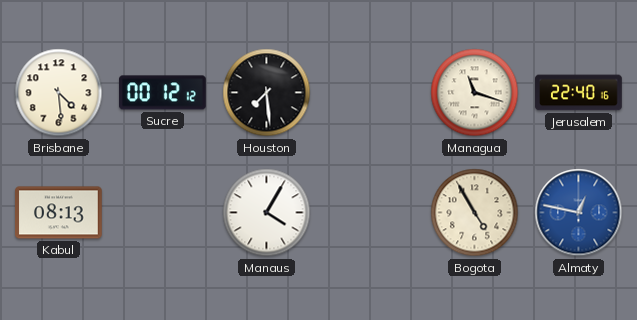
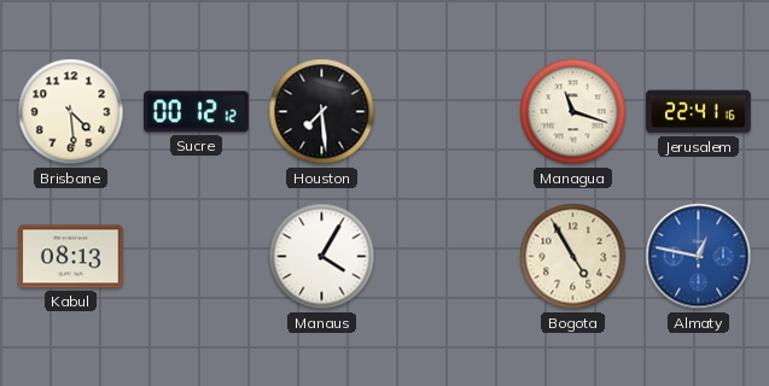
Jerusalem: 22:40 -> 22:41
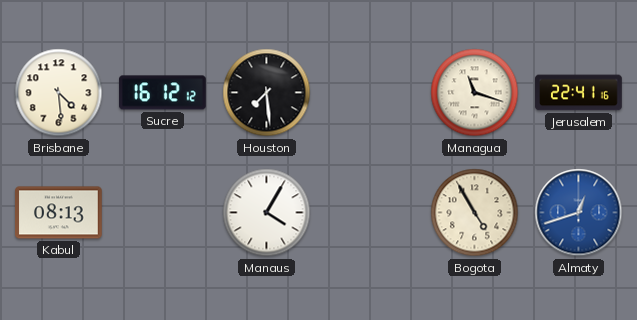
Sucre: 00:12 -> 16:12
Almaty: 12:47 -> 12:42
